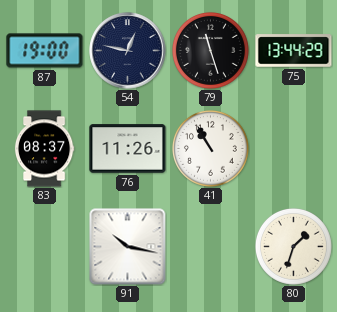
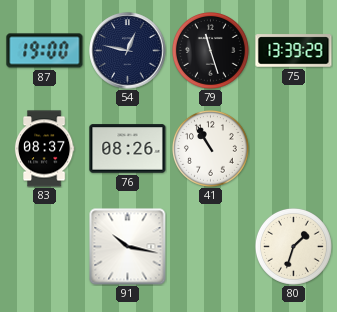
75: 13:44 -> 13:39
76: 11:26 -> 08:26
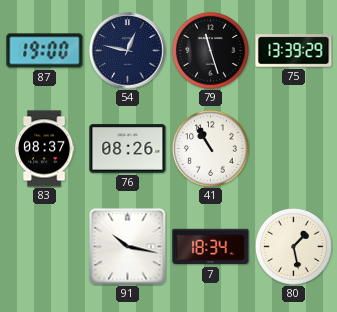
7: none -> 18:34
80: 1:33 -> 1:28
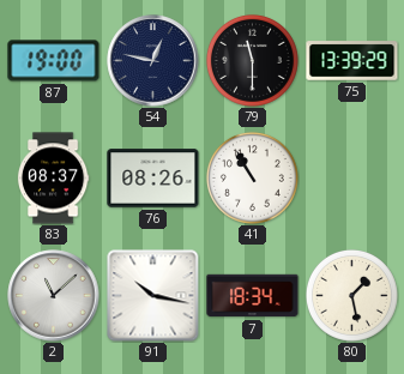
79: 11:27 -> 11:30
2: none -> 11:08
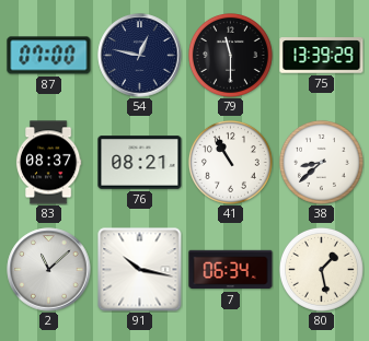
87: 19:00 -> 07:00
76: 08:26 -> 08:21
38: none -> 8:38
7: 18:34 -> 06:34
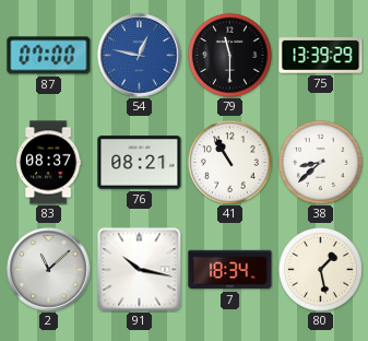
54 dial: navy -> blue
7: 06:34 -> 18:34
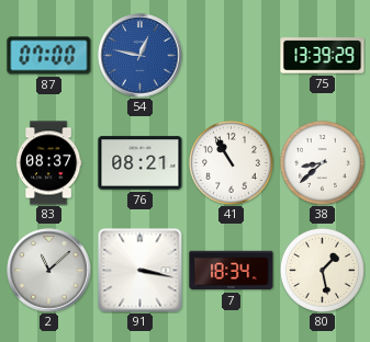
79: 11:30 -> none
91: 10:17 -> 3:17
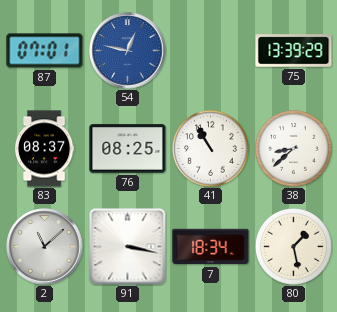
87: 07:00 -> 07:01
76: 08:21 -> 08:25
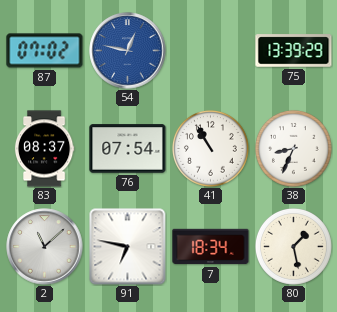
87: 07:01 -> 07:02
76: 08:25 -> 07:54
38: 8:38 -> 8:34
91: 3:17 -> 6:47
